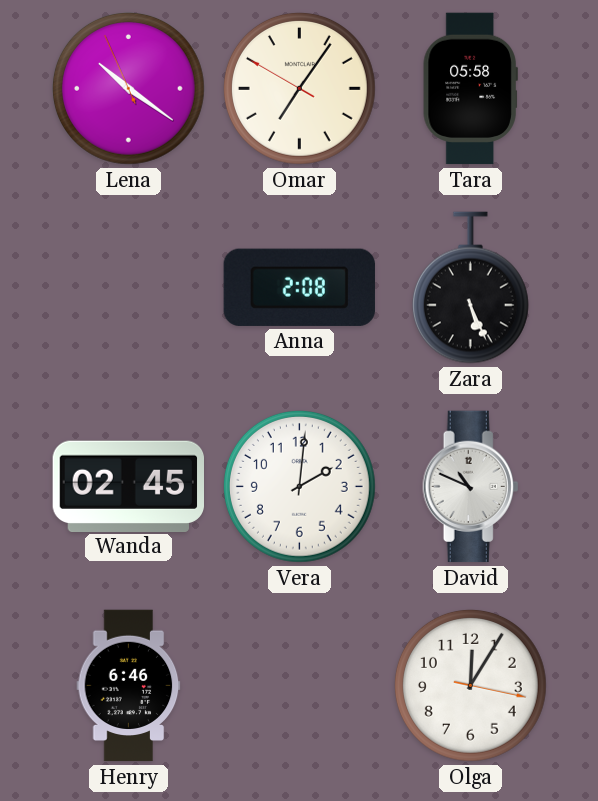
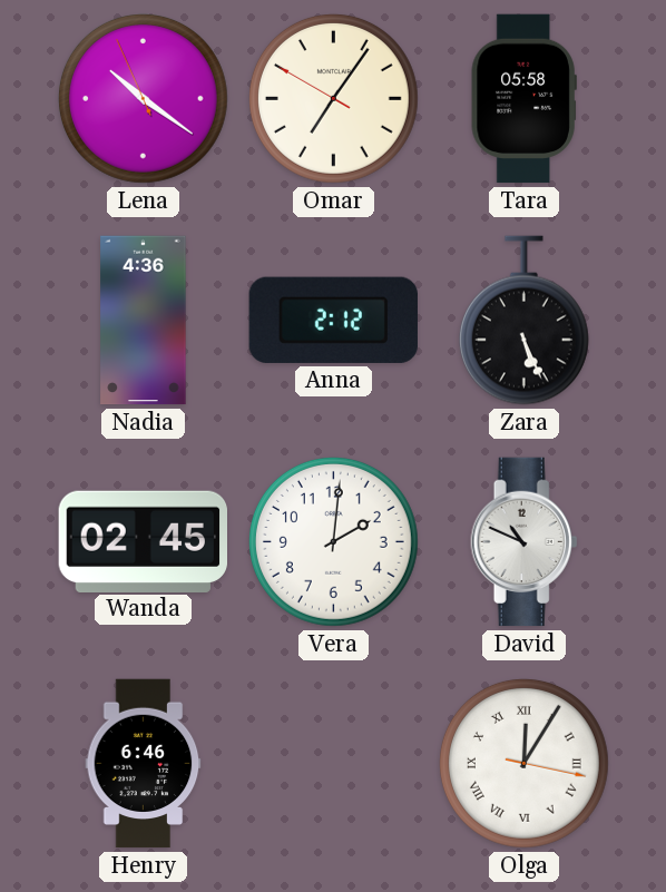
Nadia: none -> 4:36
Anna: 2:08 -> 2:12
Olga numerals: Arabic -> Roman
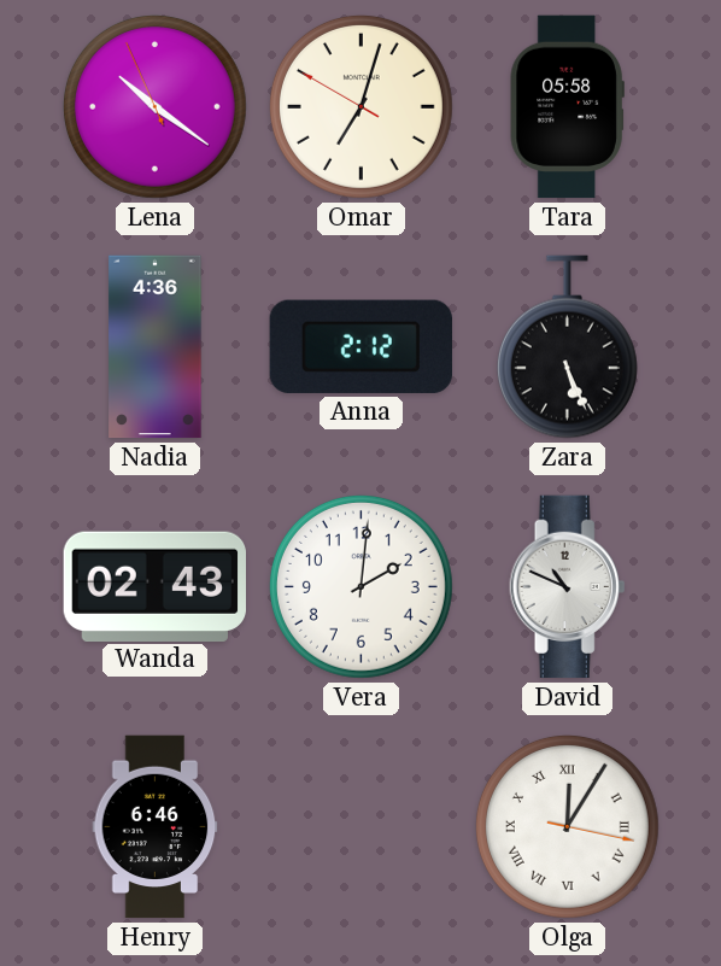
Omar: 7:05 -> 7:02
Wanda: 02:45 -> 02:43
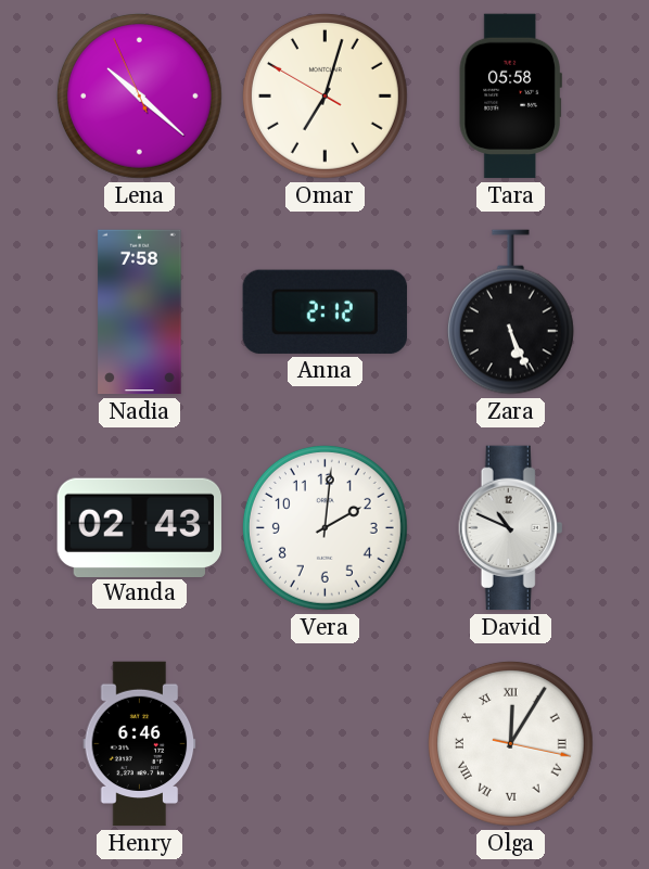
Lena: 10:20 -> 10:21
Nadia: 4:36 -> 7:58
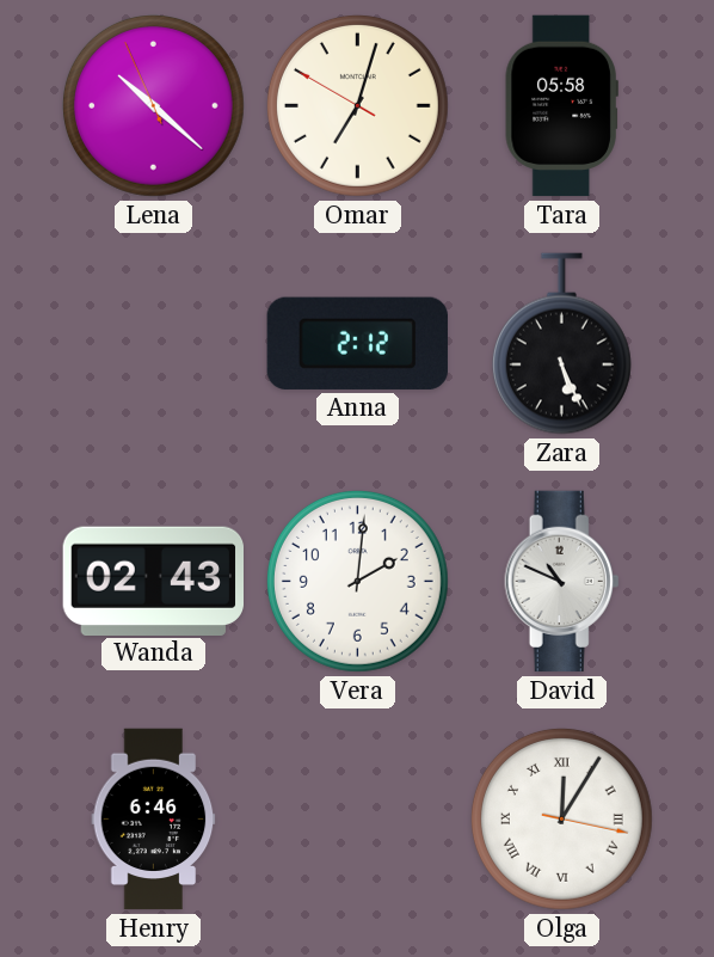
Nadia: 7:58 -> none
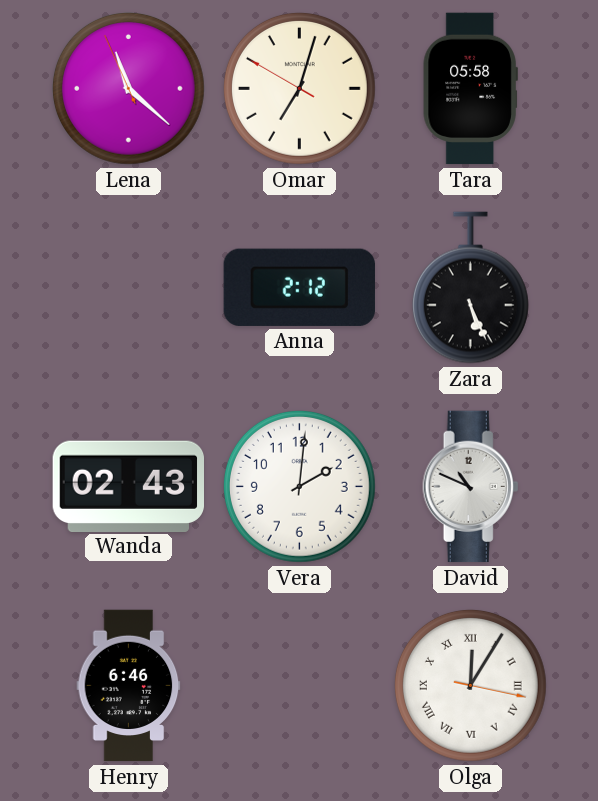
Lena: 10:21 -> 11:21
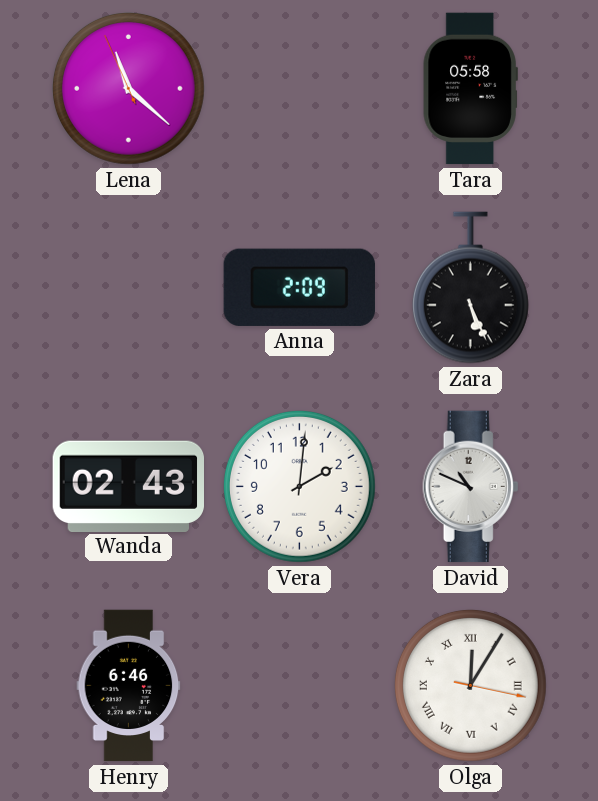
Omar: 7:02 -> none
Anna: 2:12 -> 2:09
